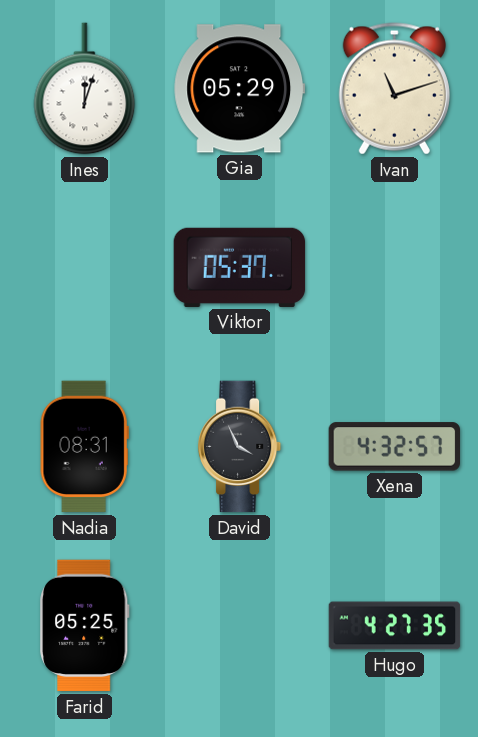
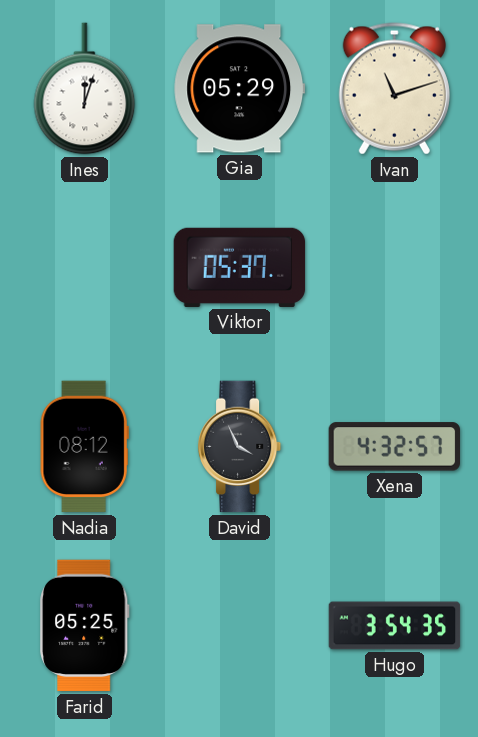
Nadia: 08:31 -> 08:12
Hugo: 4:27 -> 3:54
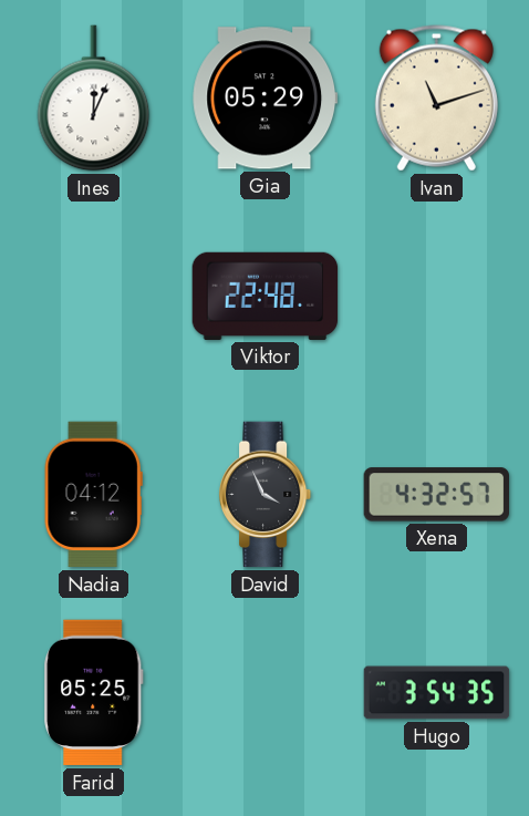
Ines: 12:03 -> 12:04
Viktor: 05:37 -> 22:48
Nadia: 08:12 -> 04:12
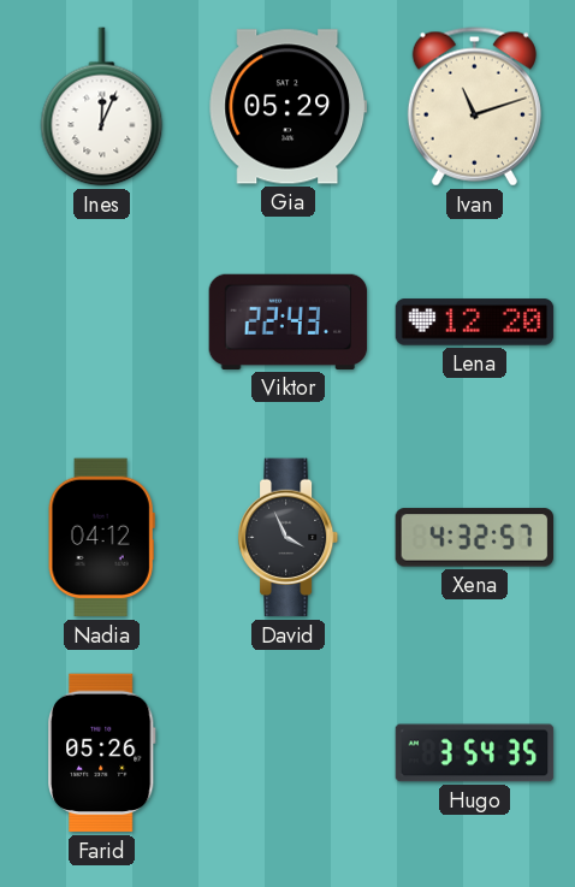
Viktor: 22:48 -> 22:43
Lena: none -> 12:20
Farid: 05:25 -> 05:26
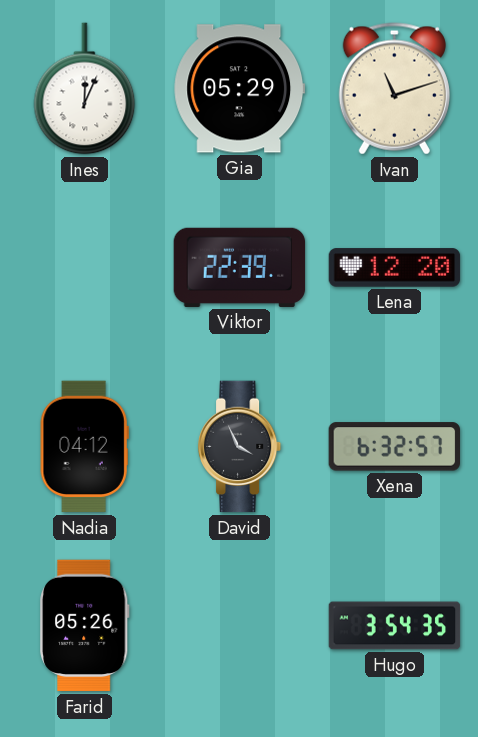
Viktor: 22:43 -> 22:39
Xena: 4:32 -> 6:32
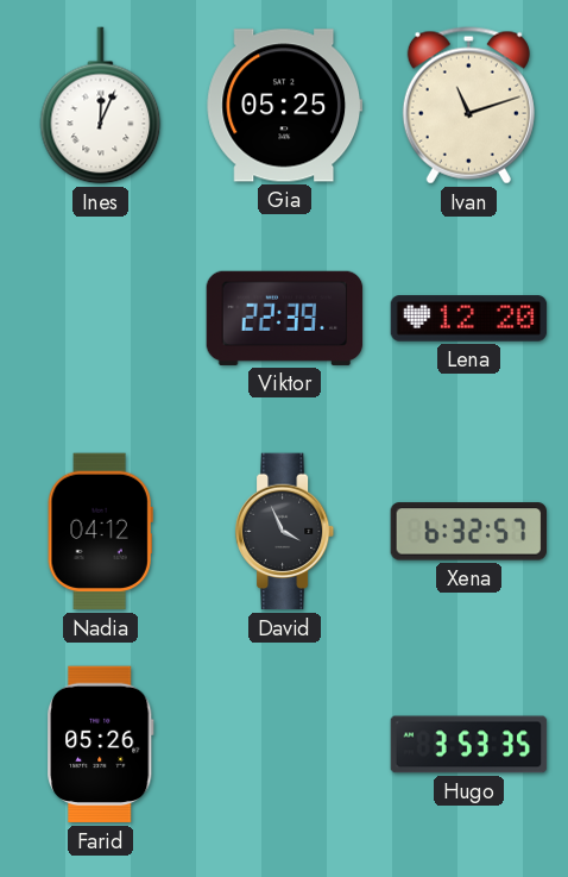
Gia: 05:29 -> 05:25
Hugo: 3:54 -> 3:53
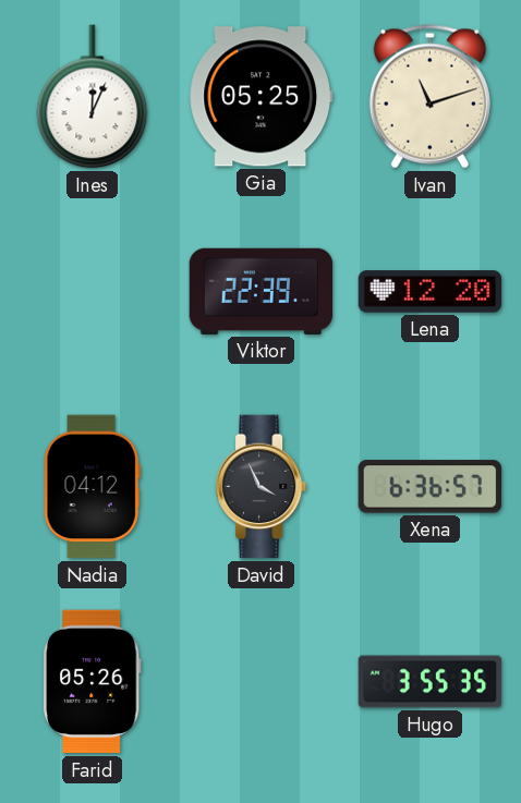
Xena: 6:32 -> 6:36
Hugo: 3:53 -> 3:55
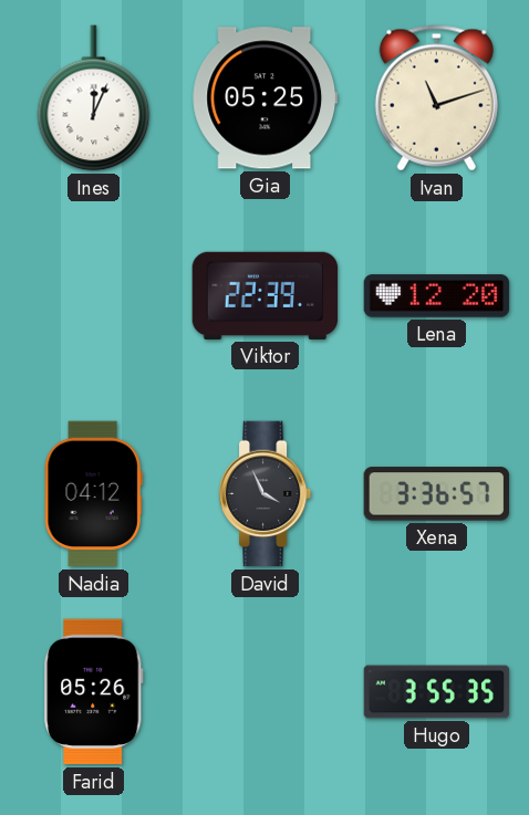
Xena: 6:36 -> 3:36
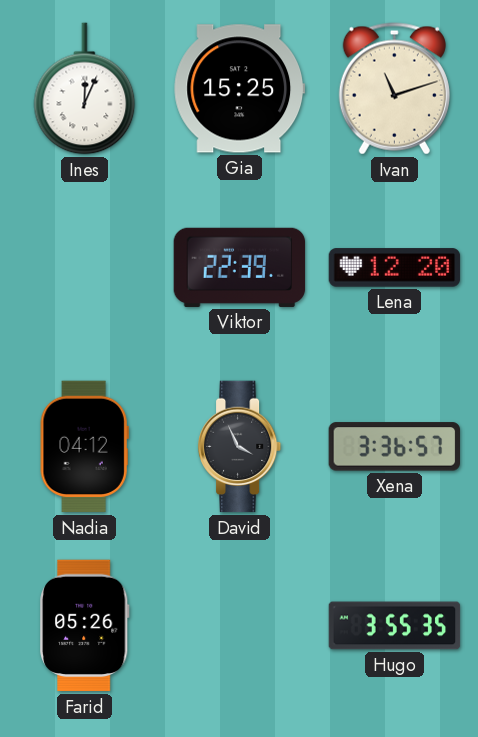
Gia: 05:25 -> 15:25
